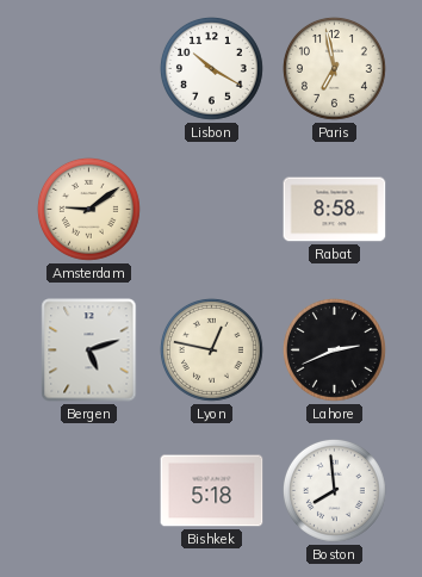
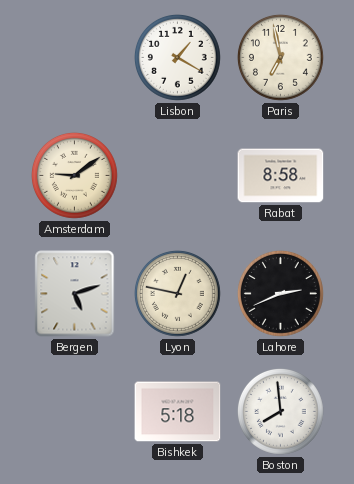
Lisbon: 10:20 -> 1:20
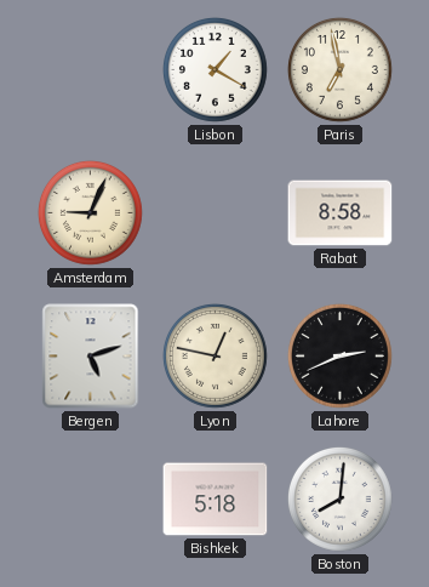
Amsterdam: 9:09 -> 9:04
Boston: 7:59 -> 8:01
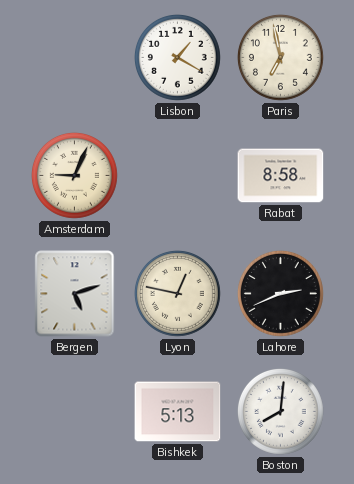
Bishkek: 5:18 -> 5:13
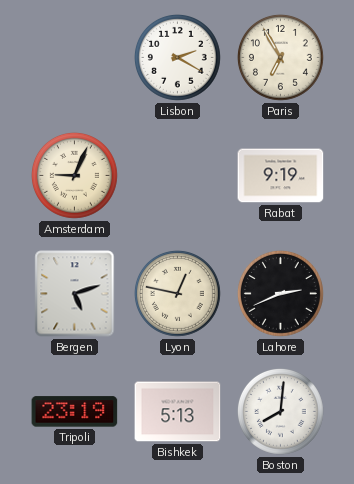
Lisbon: 1:20 -> 2:20
Paris: 6:58 -> 6:55
Rabat: 8:58 -> 9:19
Tripoli: none -> 23:19
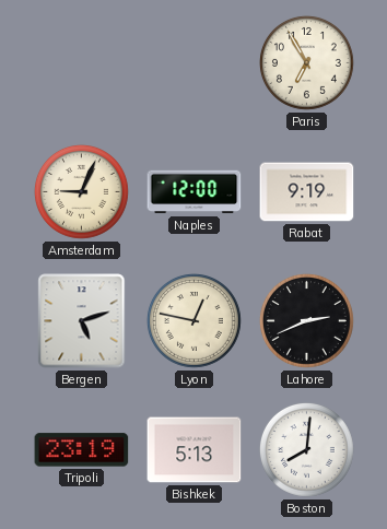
Lisbon: 2:20 -> none
Naples: none -> 12:00
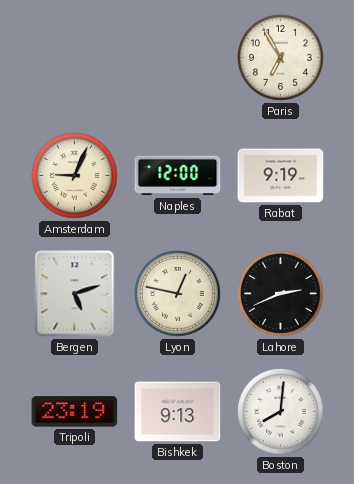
Bishkek: 5:13 -> 9:13
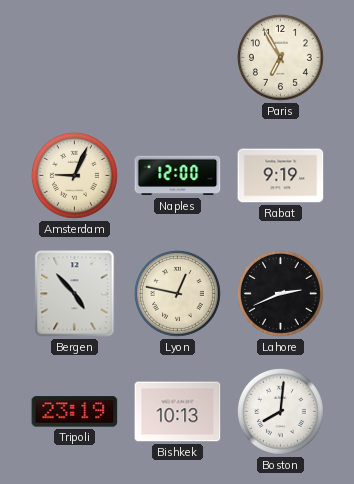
Bergen: 5:12 -> 4:53
Bishkek: 9:13 -> 10:13
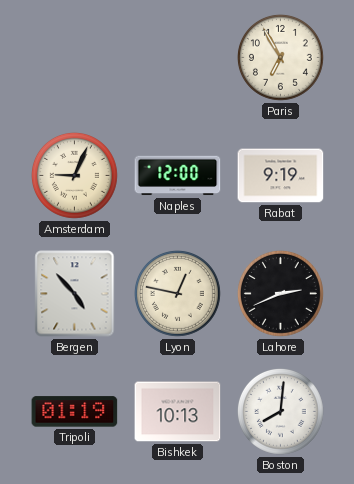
Tripoli: 23:19 -> 01:19
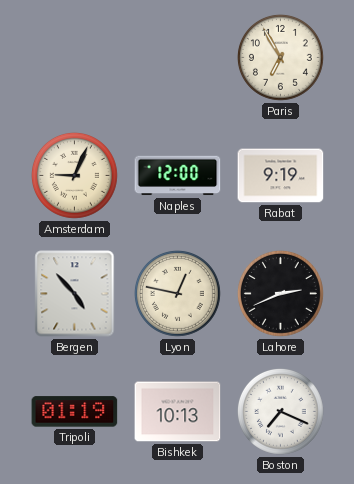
Boston: 8:01 -> 7:19
